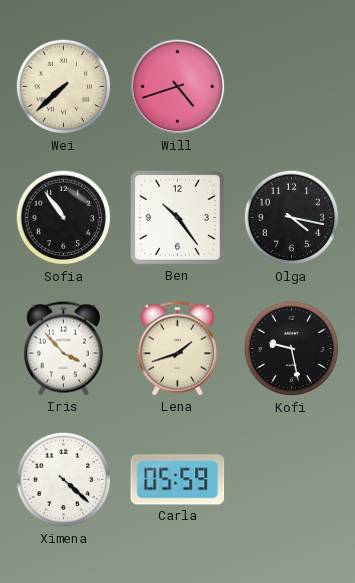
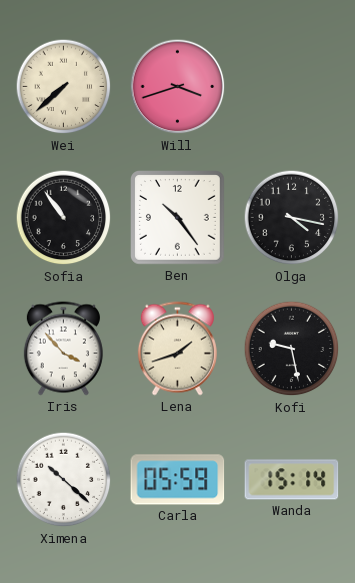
Will: 4:42 -> 3:42
Ximena: 4:22 -> 10:22
Wanda: none -> 15:14
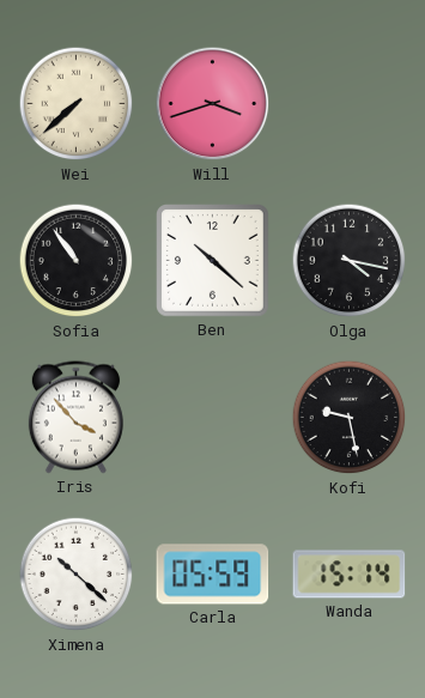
Ben: 10:24 -> 10:22
Lena: 1:42 -> none
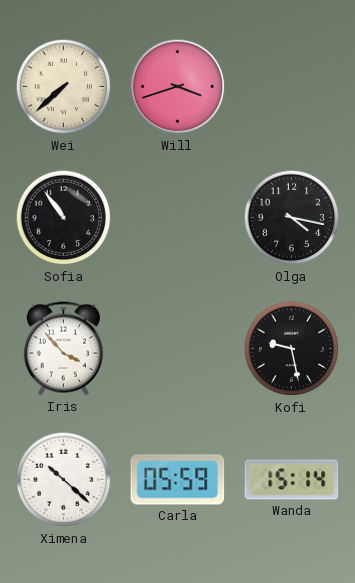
Ben: 10:22 -> none
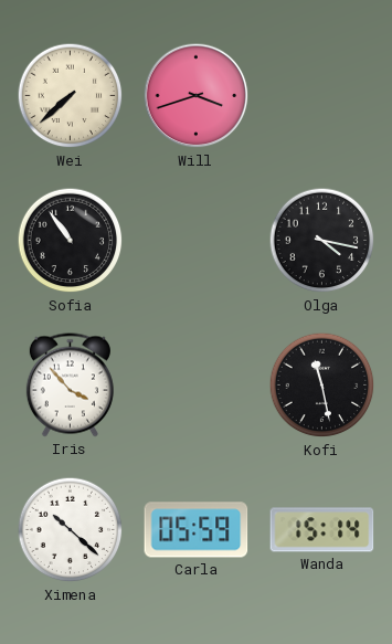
Kofi: 9:28 -> 11:28
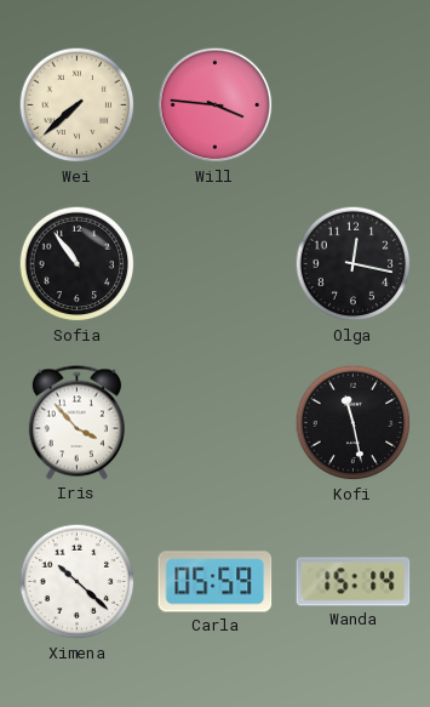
Will: 3:42 -> 3:46
Olga: 4:17 -> 12:17
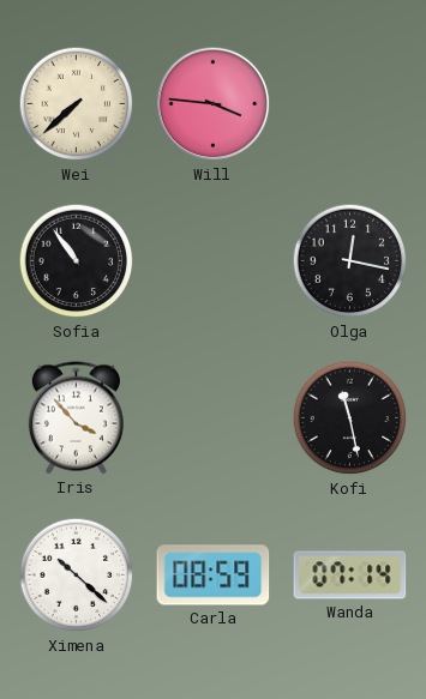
Carla: 05:59 -> 08:59
Wanda: 15:14 -> 07:14
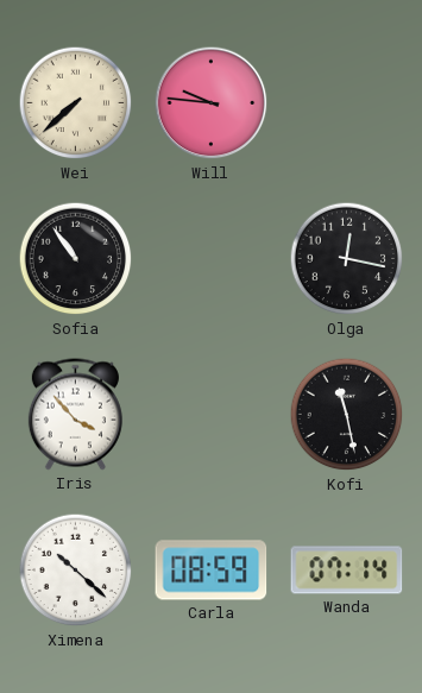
Will: 3:46 -> 9:46
